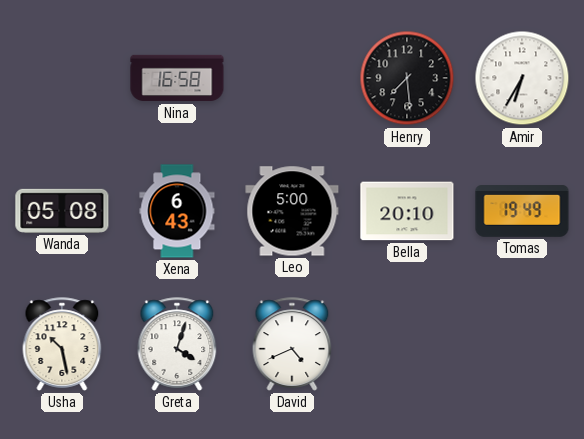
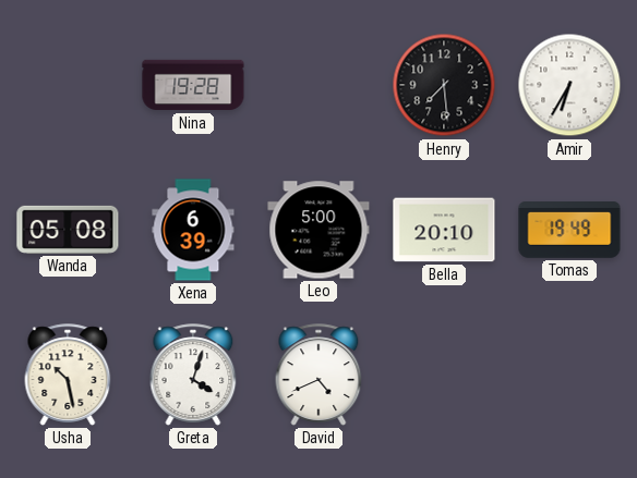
Nina: 16:58 -> 19:28
Xena: 6:43 -> 6:39
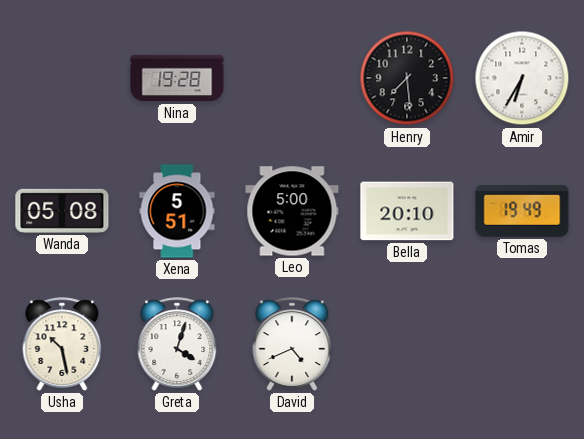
Xena: 6:39 -> 5:51
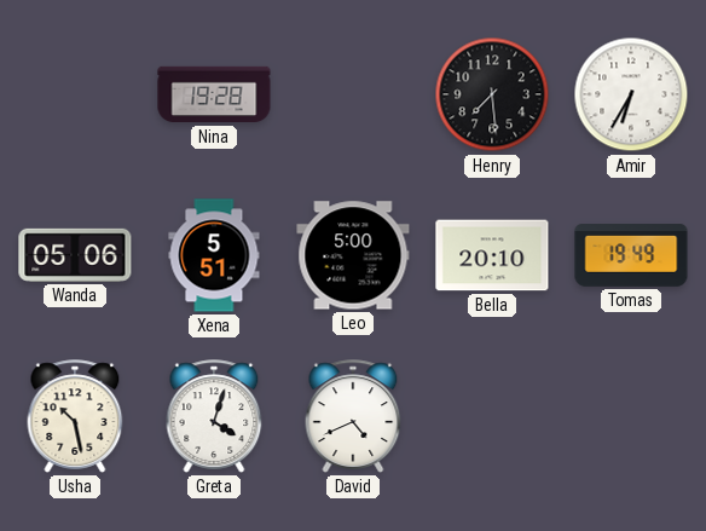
Wanda: 05:08 -> 05:06
